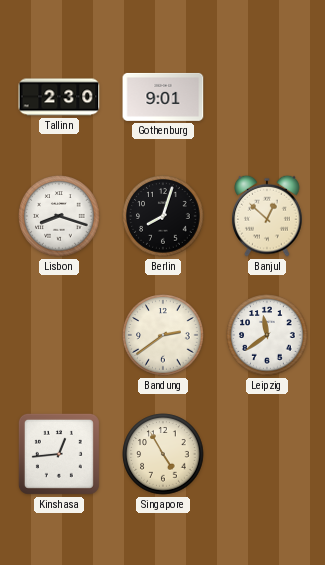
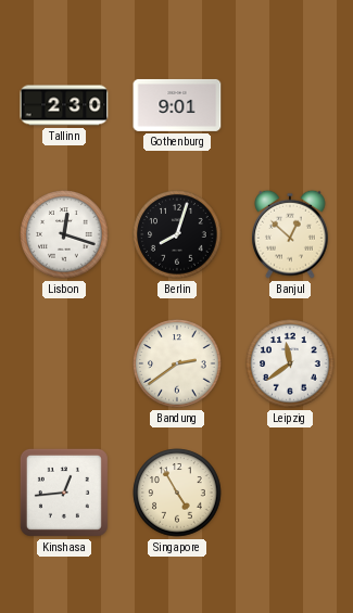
Lisbon: 8:18 -> 12:18
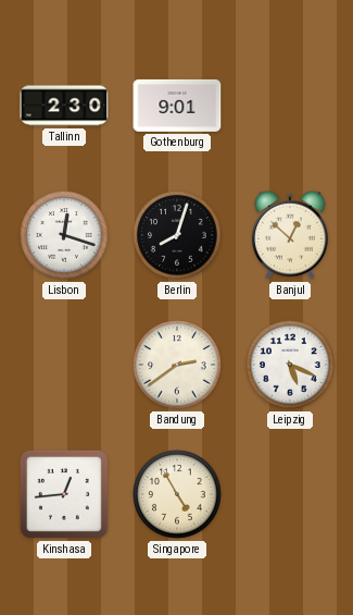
Leipzig: 11:39 -> 5:19
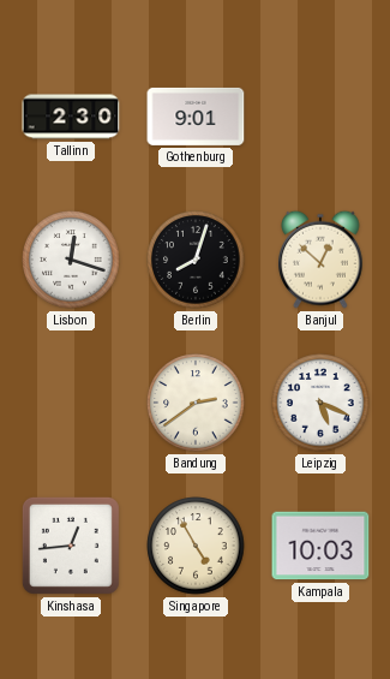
Kampala: none -> 10:03
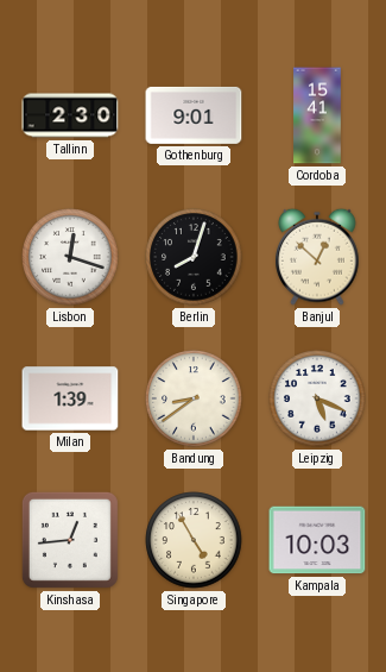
Cordoba: none -> 15:41
Milan: none -> 1:39
Bandung: 2:39 -> 8:39
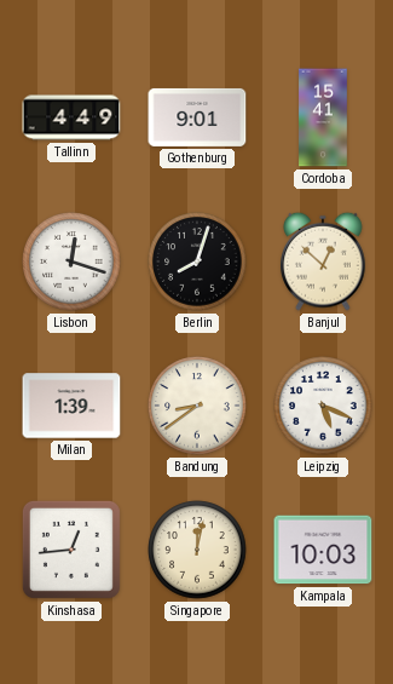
Tallinn: 2:30 -> 4:49
Singapore: 4:55 -> 12:02
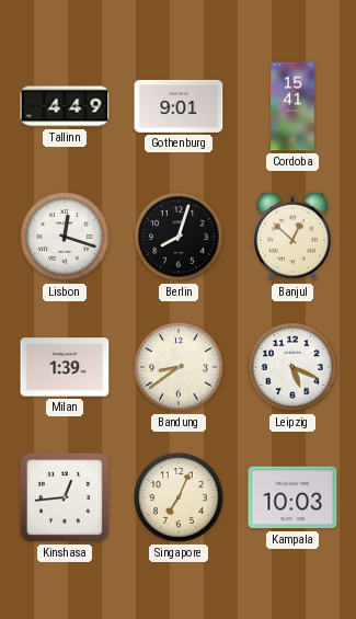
Singapore: 12:02 -> 7:04
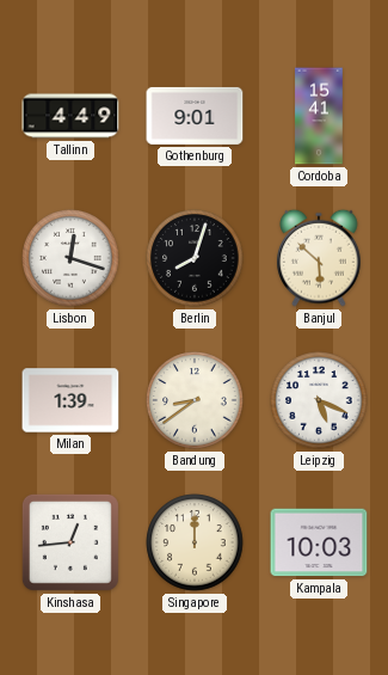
Banjul: 12:52 -> 5:52
Singapore: 7:04 -> 12:00
